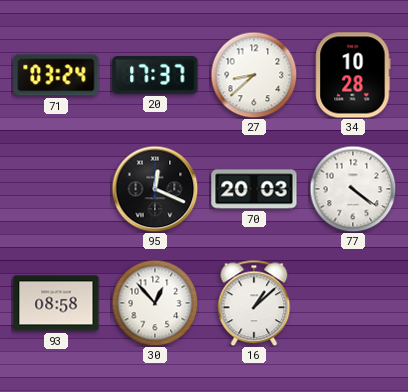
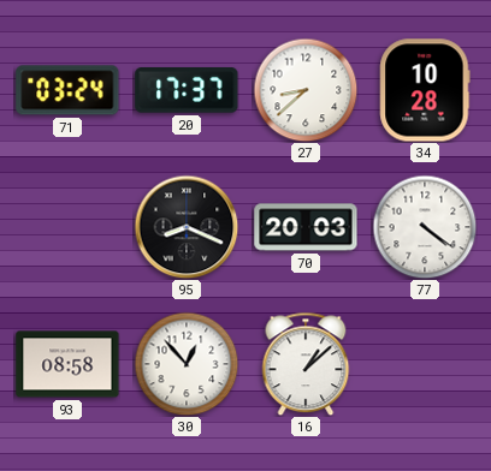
95: 12:19 -> 8:19
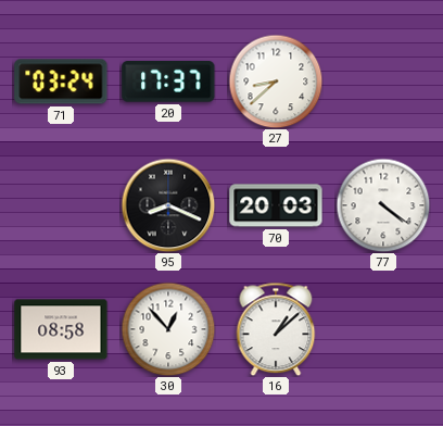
34: 10:28 -> none
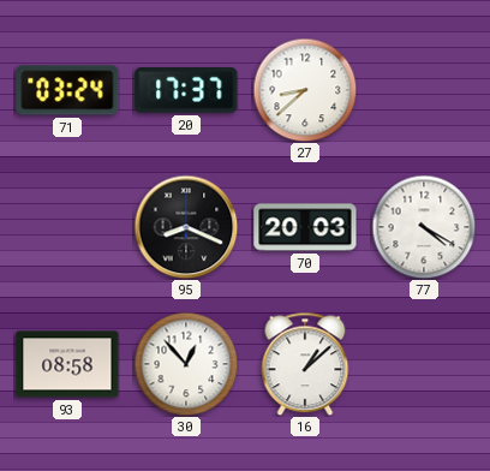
77: 4:21 -> 4:20
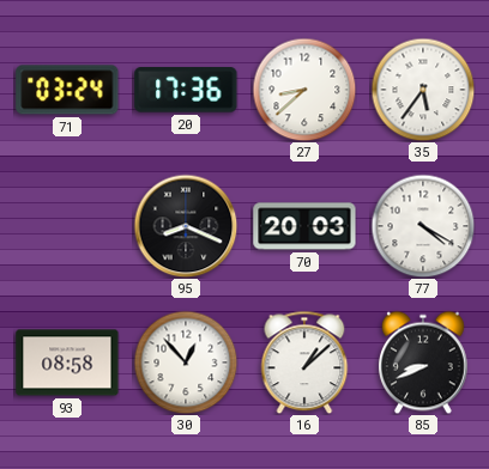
20: 17:37 -> 17:36
35: none -> 5:36
85: none -> 8:41
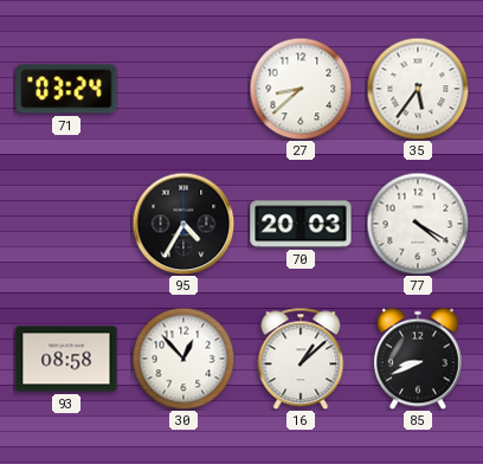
20: 17:36 -> none
95: 8:19 -> 4:35
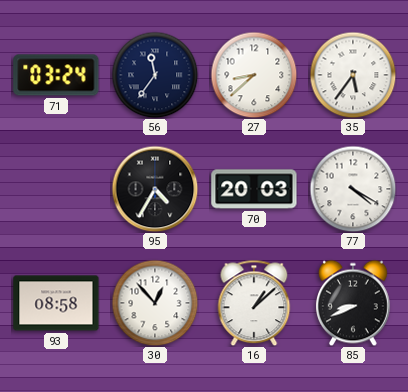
56: none -> 11:36
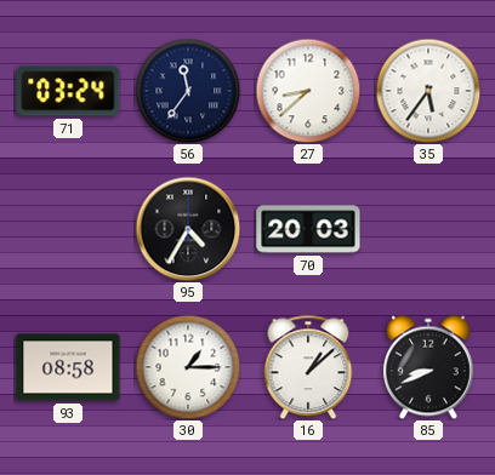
77: 4:20 -> none
30: 12:53 -> 1:15
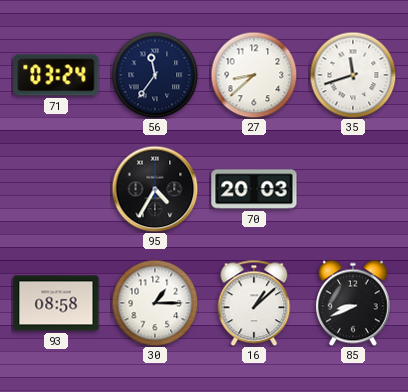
35: 5:36 -> 11:42
